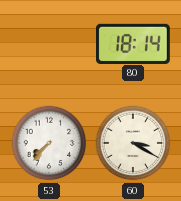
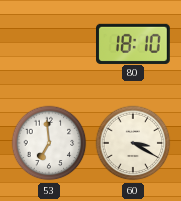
80: 18:14 -> 18:10
53: 7:37 -> 6:59
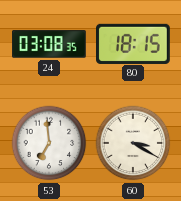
24: none -> 03:08
80: 18:10 -> 18:15
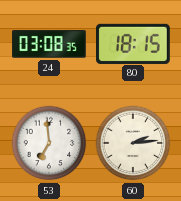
60: 3:20 -> 2:14
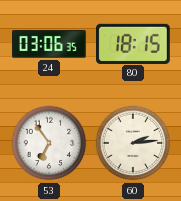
24: 03:08 -> 03:06
53: 6:59 -> 6:54
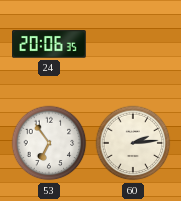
24: 03:06 -> 20:06
80: 18:15 -> none
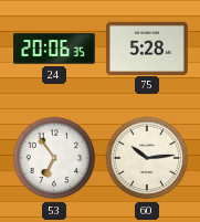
75: none -> 5:28
60: 2:14 -> 10:14
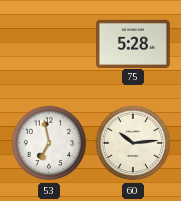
24: 20:06 -> none
53: 6:54 -> 6:58
